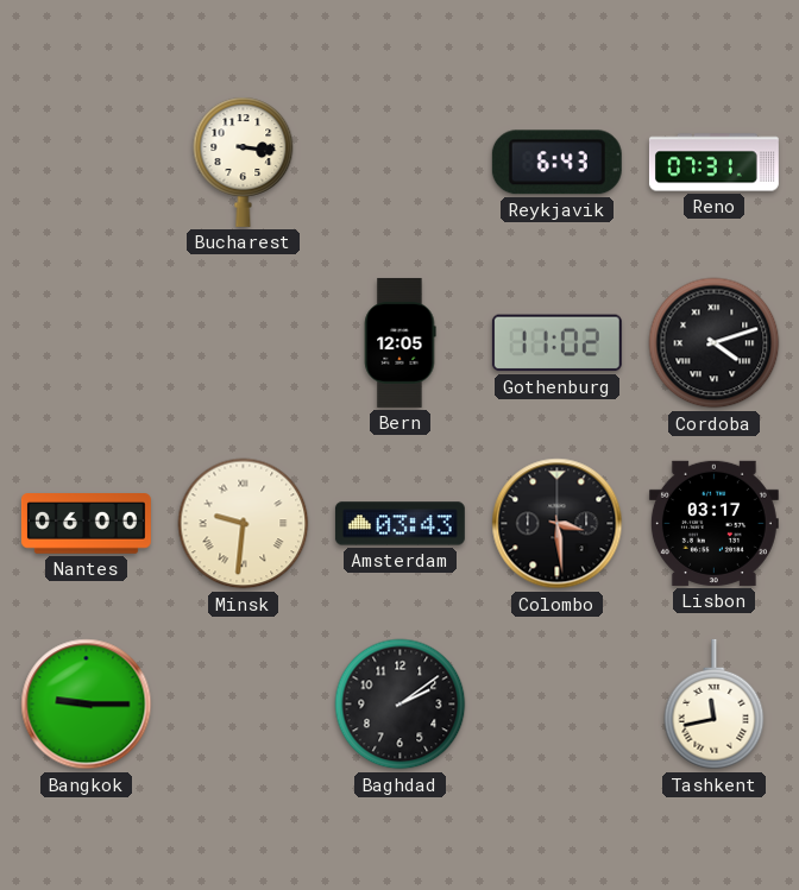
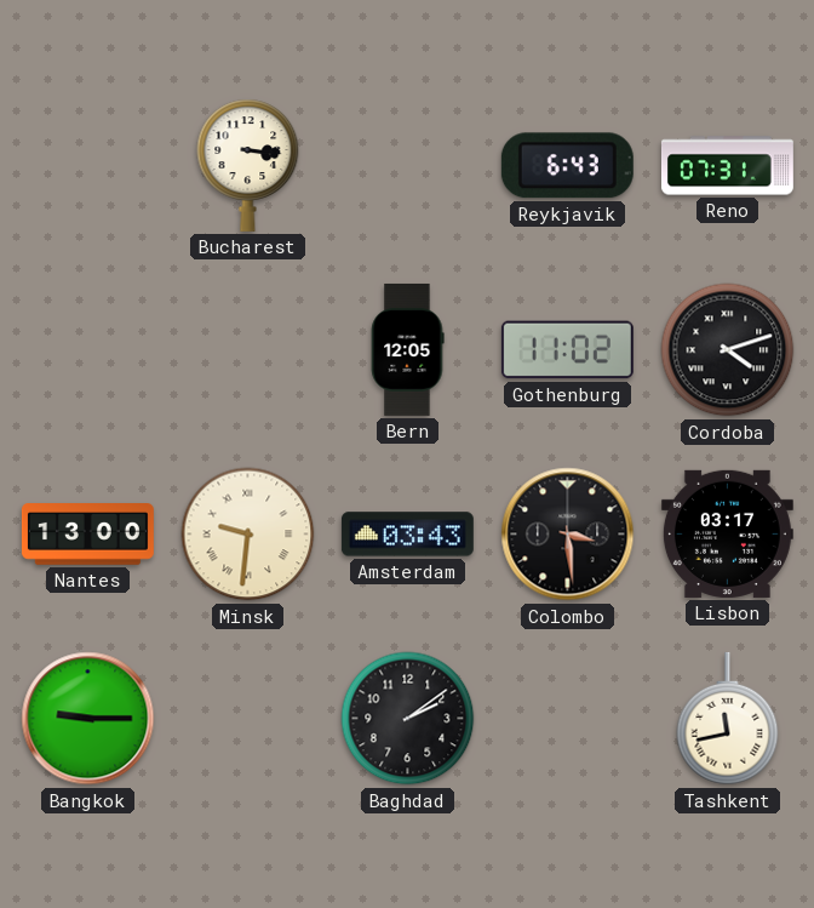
Nantes: 06:00 -> 13:00
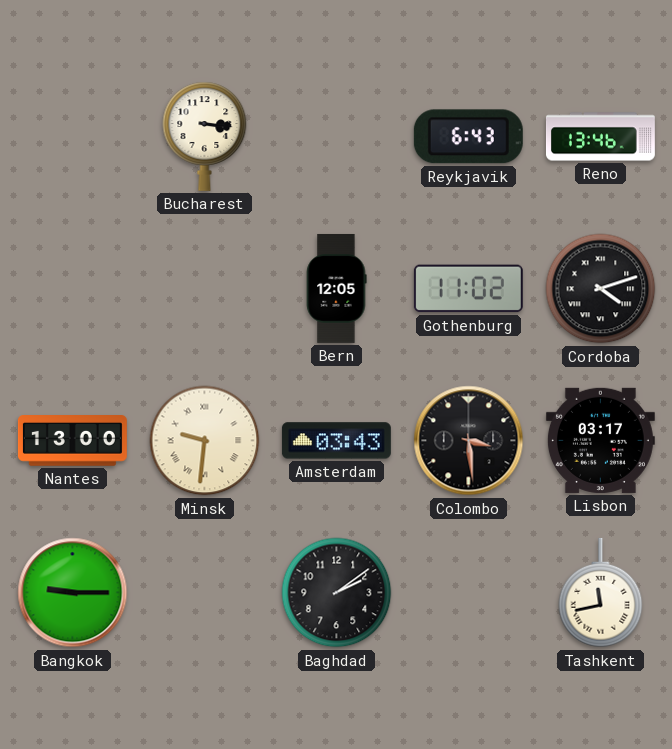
Reno: 07:31 -> 13:46
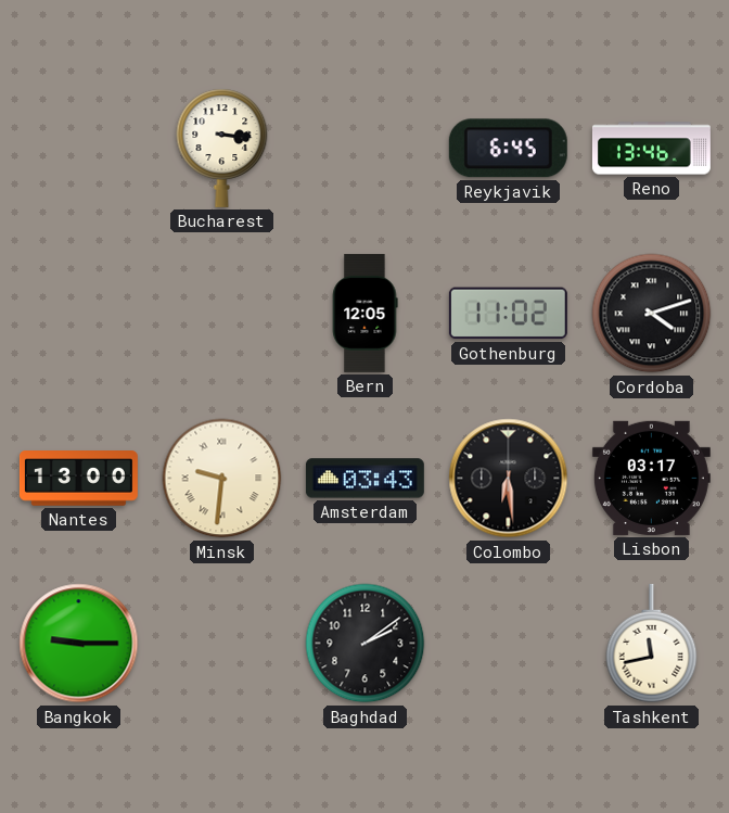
Reykjavik: 6:43 -> 6:45
Colombo: 3:29 -> 6:29
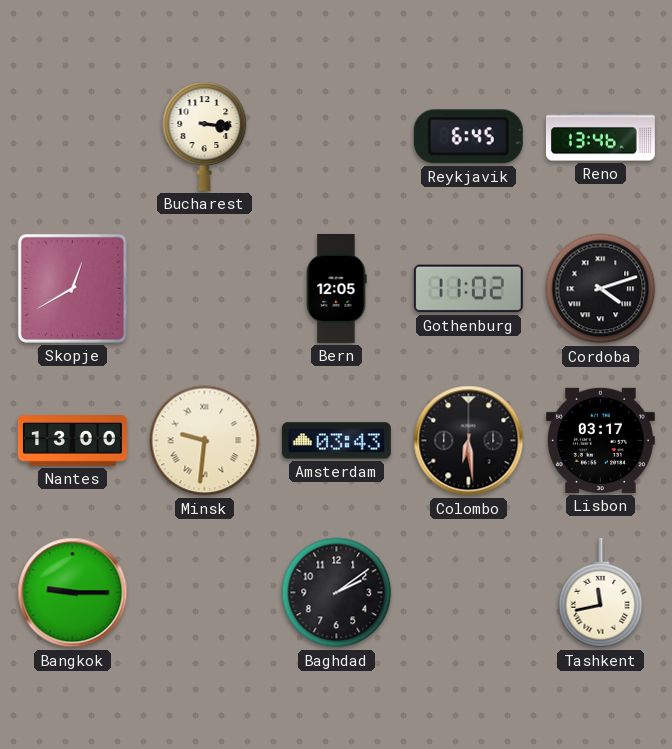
Skopje: none -> 12:40
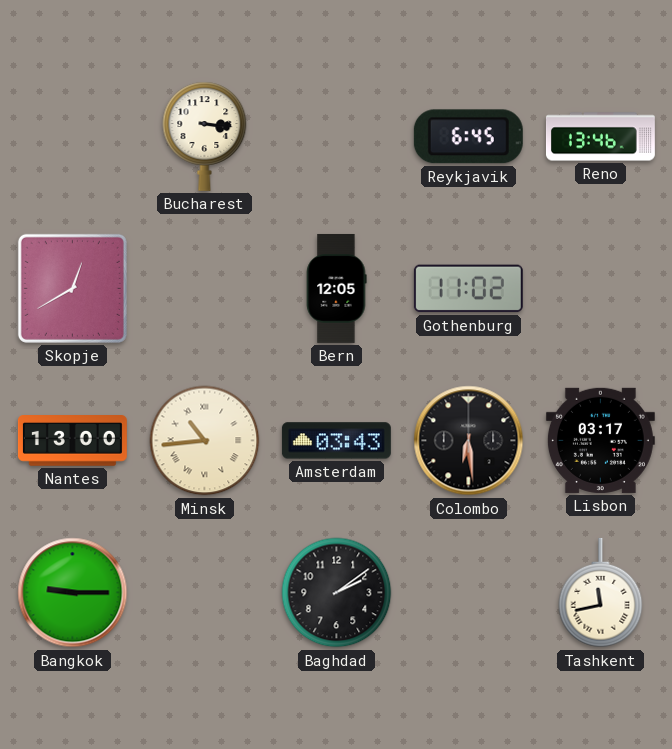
Cordoba: 4:12 -> none
Minsk: 9:31 -> 10:44
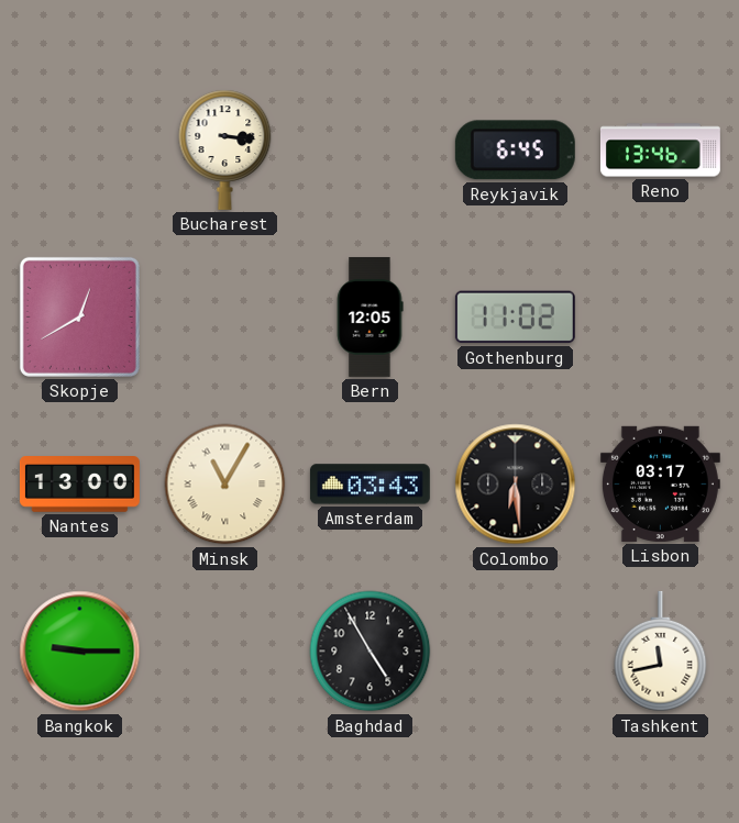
Minsk: 10:44 -> 11:05
Baghdad: 2:09 -> 4:55
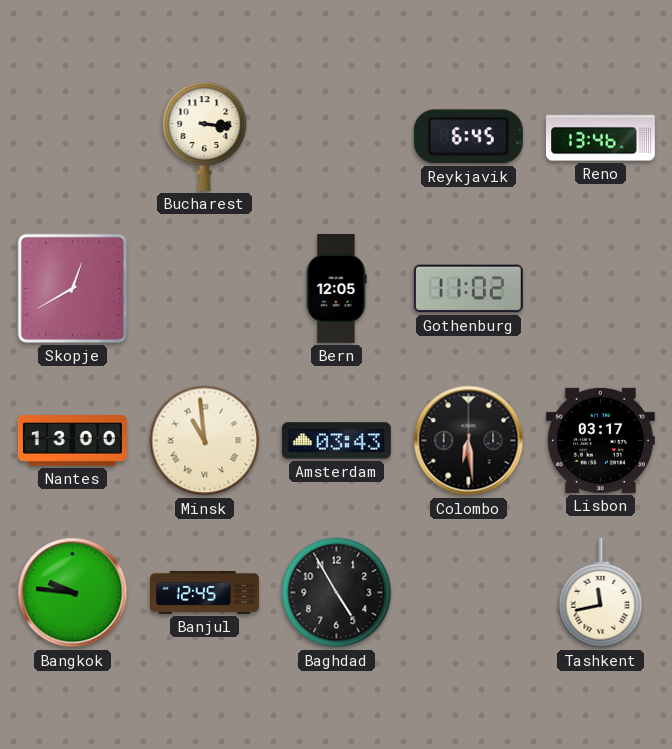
Minsk: 11:05 -> 10:59
Bangkok: 9:15 -> 9:46
Banjul: none -> 12:45
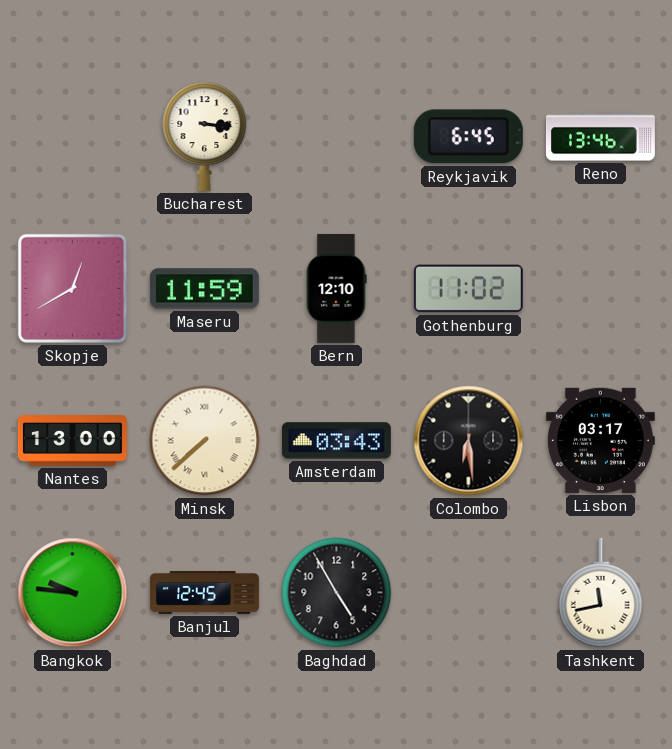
Maseru: none -> 11:59
Bern: 12:05 -> 12:10
Minsk: 10:59 -> 7:38
